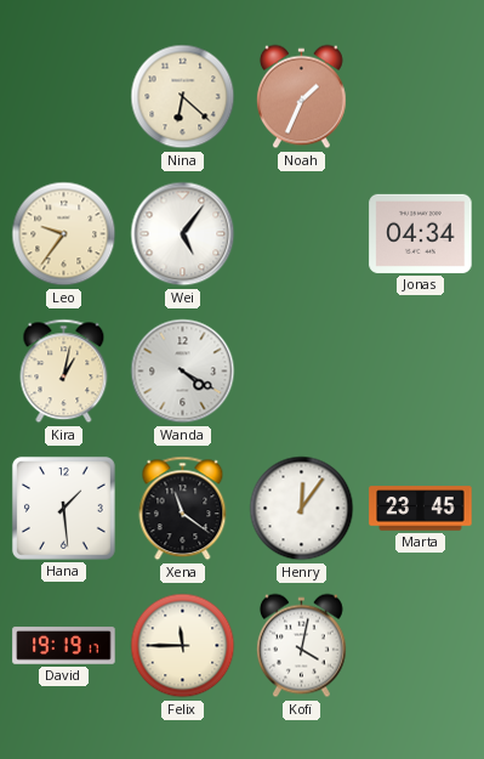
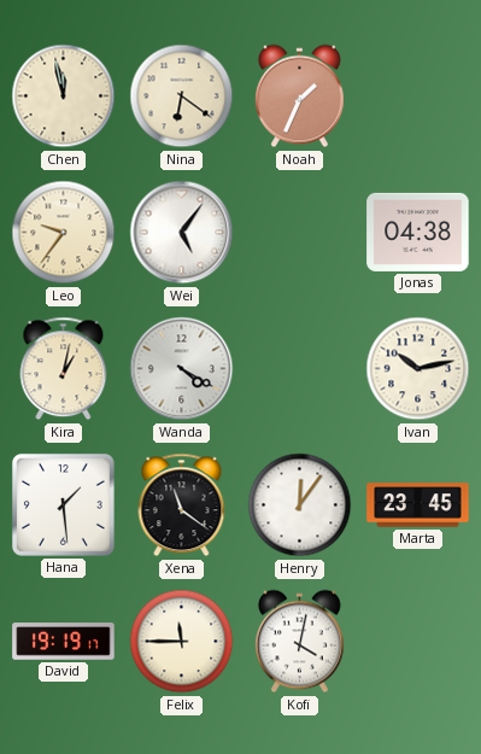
Chen: none -> 11:58
Nina: 6:22 -> 6:21
Jonas: 04:34 -> 04:38
Ivan: none -> 10:13
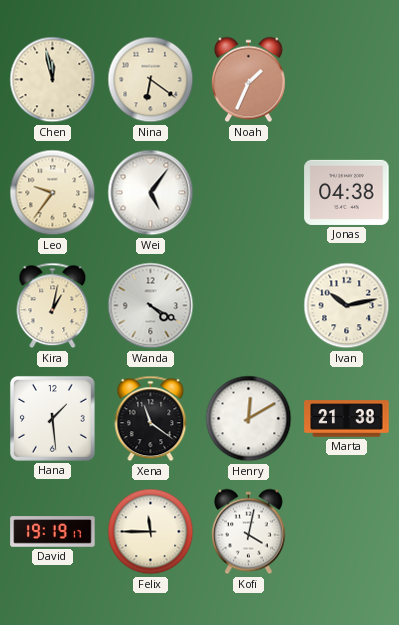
Henry: 12:06 -> 12:10
Marta: 23:45 -> 21:38
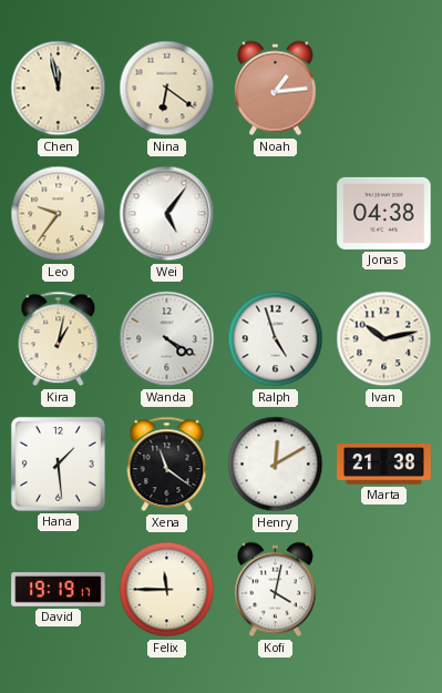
Noah: 1:34 -> 1:14
Ralph: none -> 4:57
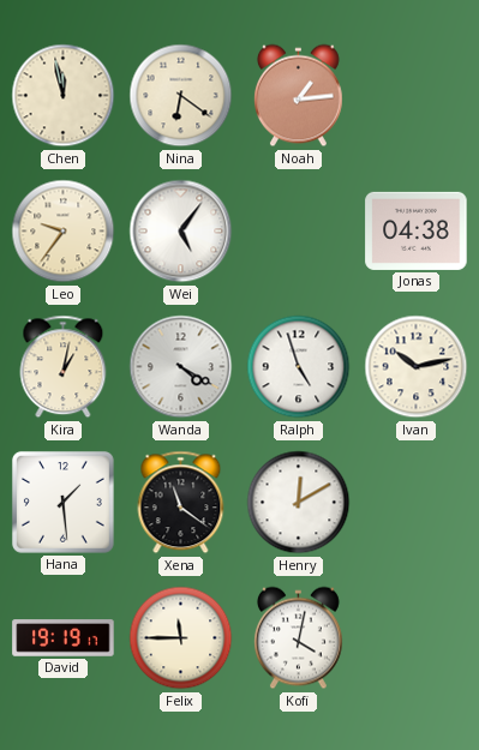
Marta: 21:38 -> none
